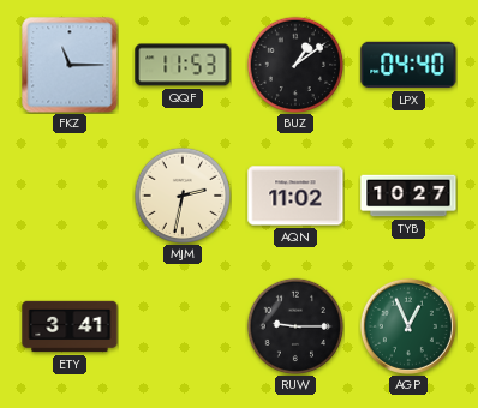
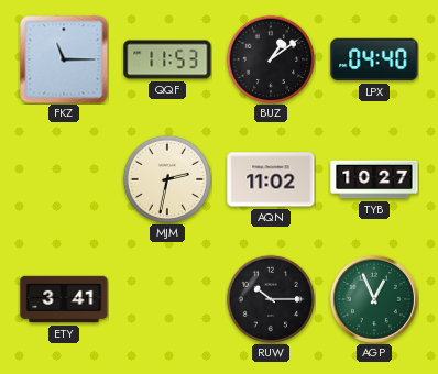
RUW: 9:15 -> 10:15
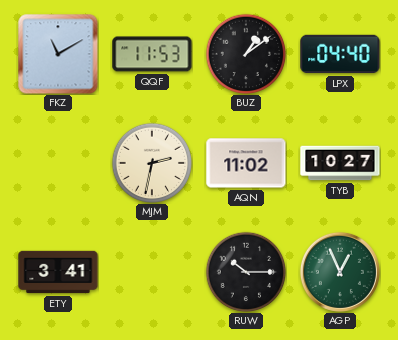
FKZ: 11:15 -> 11:10
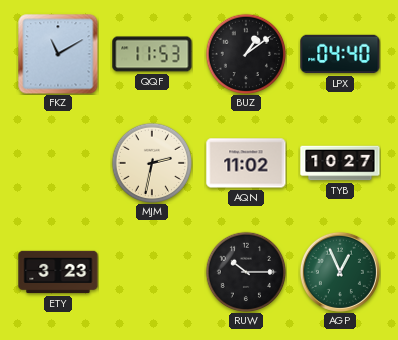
ETY: 3:41 -> 3:23
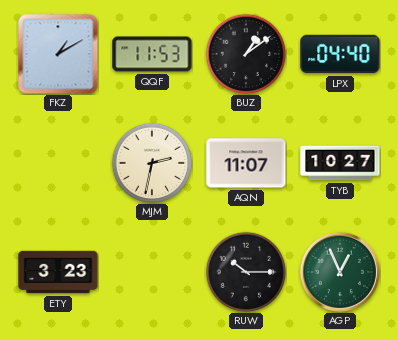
FKZ: 11:10 -> 1:10
AQN: 11:02 -> 11:07
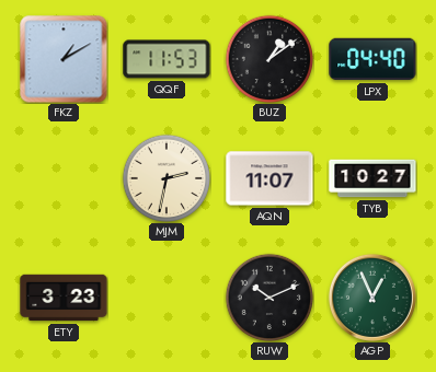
RUW: 10:15 -> 10:11
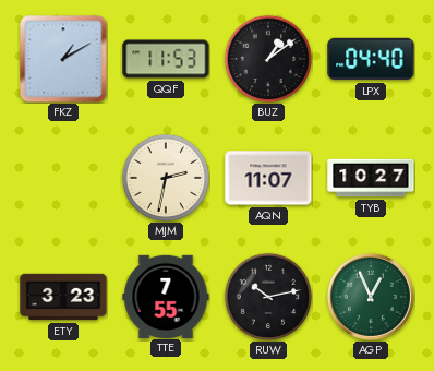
TTE: none -> 7:55
RUW: 10:11 -> 10:13
